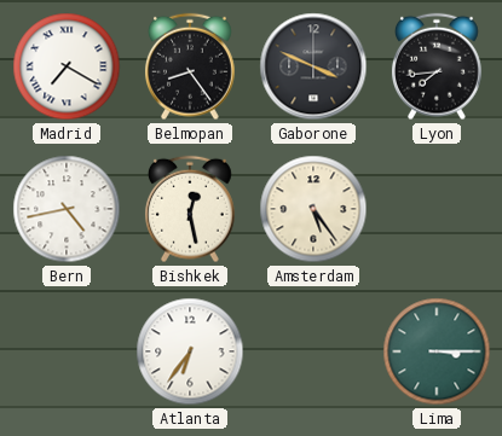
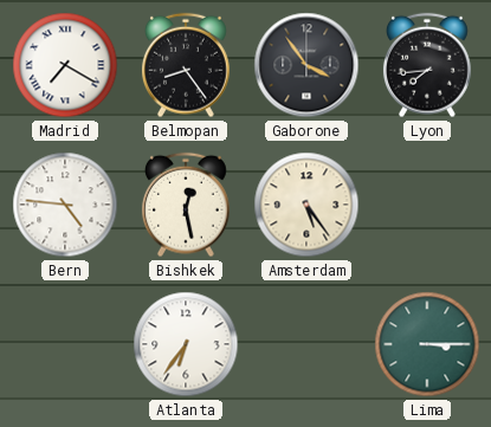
Gaborone: 3:49 -> 3:54
Bern: 4:43 -> 4:46
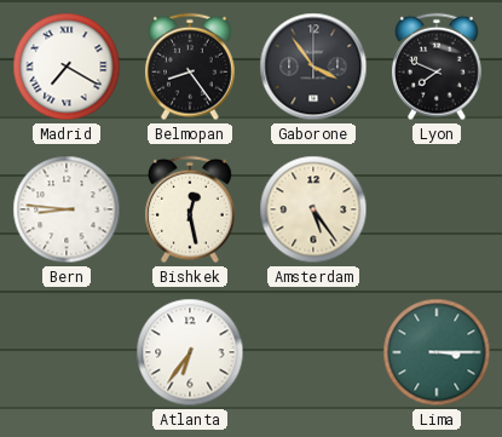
Lyon: 7:44 -> 7:49
Bern: 4:46 -> 8:46
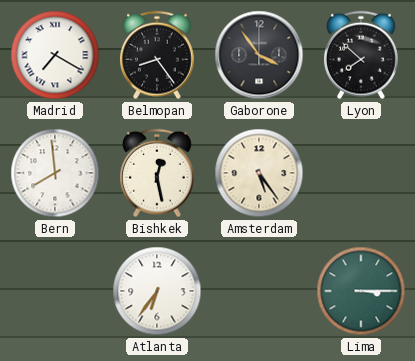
Lyon: 7:49 -> 7:52
Bern: 8:46 -> 7:59
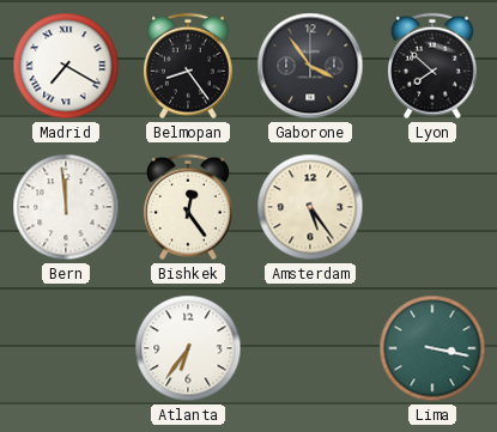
Bern: 7:59 -> 11:59
Bishkek: 12:28 -> 12:24
Lima: 3:15 -> 3:17
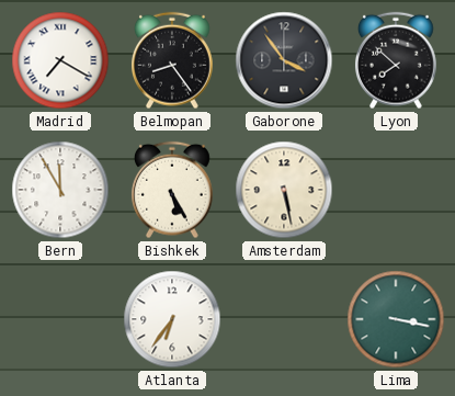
Bern: 11:59 -> 11:55
Bishkek: 12:24 -> 5:25
Amsterdam: 5:24 -> 5:28
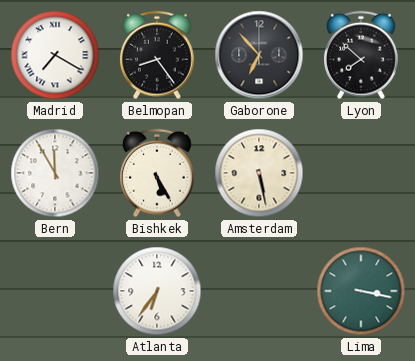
Gaborone: 3:54 -> 6:53
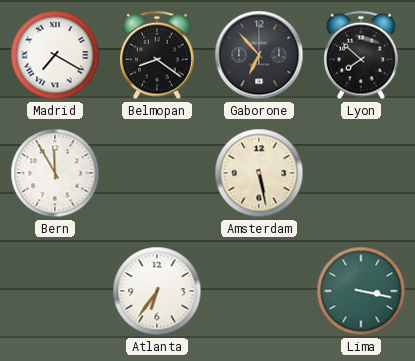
Belmopan: 8:24 -> 8:21
Bishkek: 5:25 -> none
